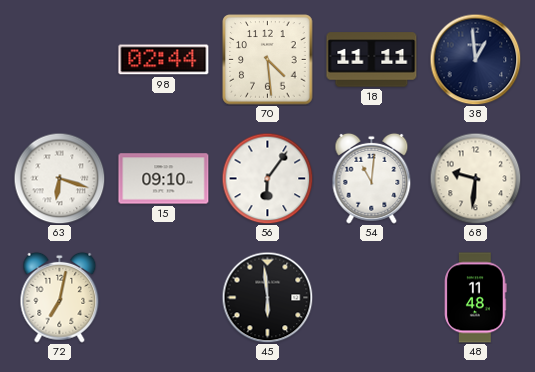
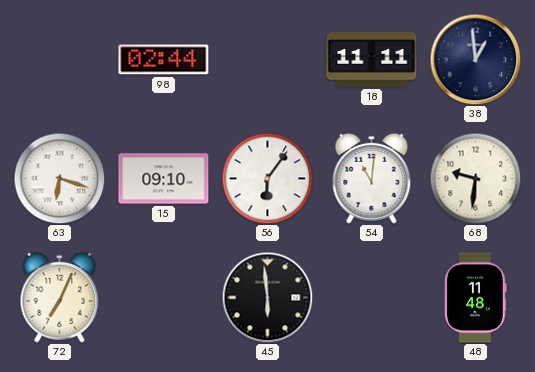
70: 4:29 -> none
72: 7:02 -> 7:04
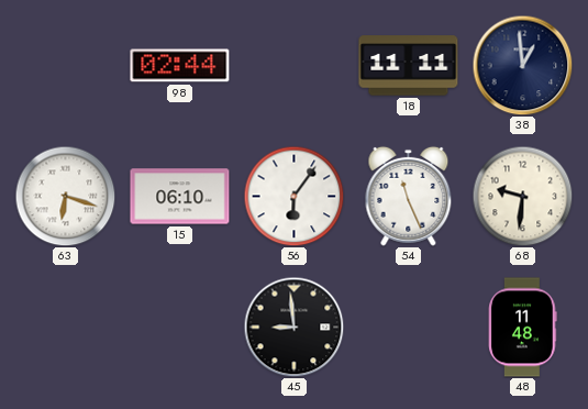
15: 09:10 -> 06:10
54: 11:01 -> 11:26
72: 7:04 -> none
45: 5:59 -> 8:59
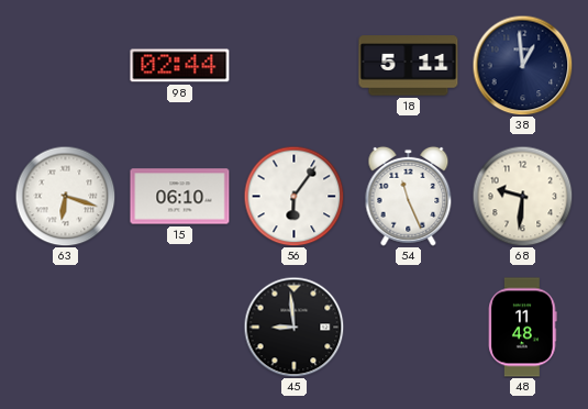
18: 11:11 -> 5:11
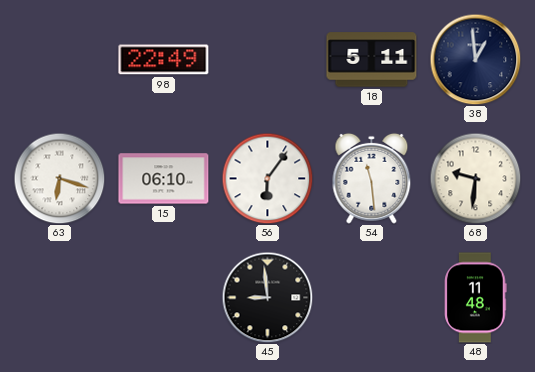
98: 02:44 -> 22:49
54: 11:26 -> 11:29
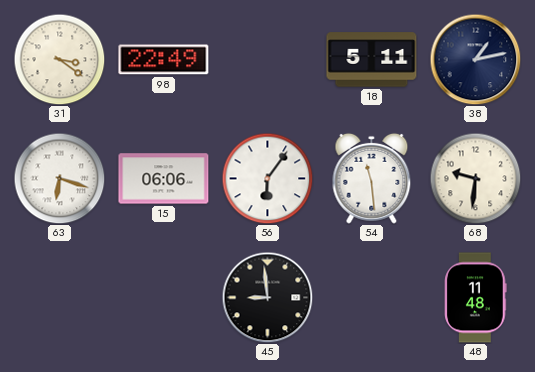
31: none -> 3:21
38: 12:59 -> 1:13
15: 06:10 -> 06:06
